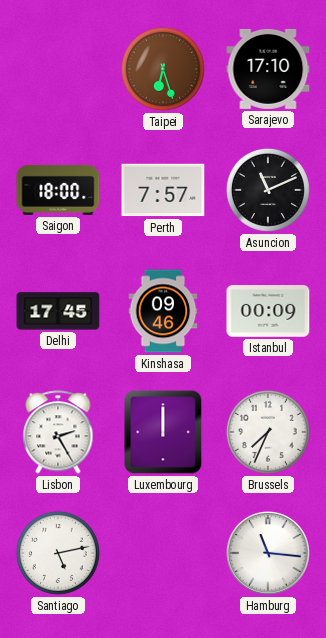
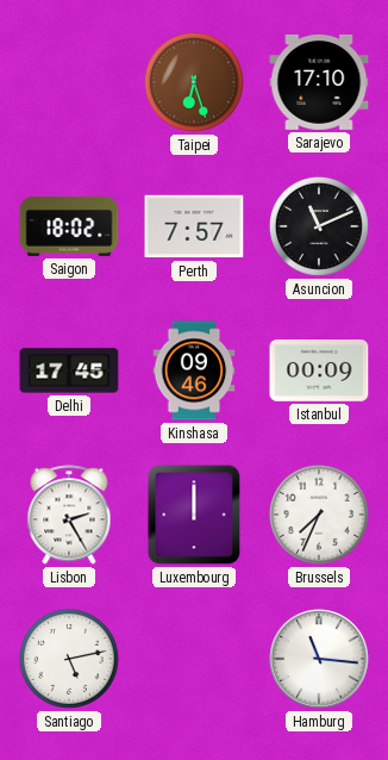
Saigon: 18:00 -> 18:02
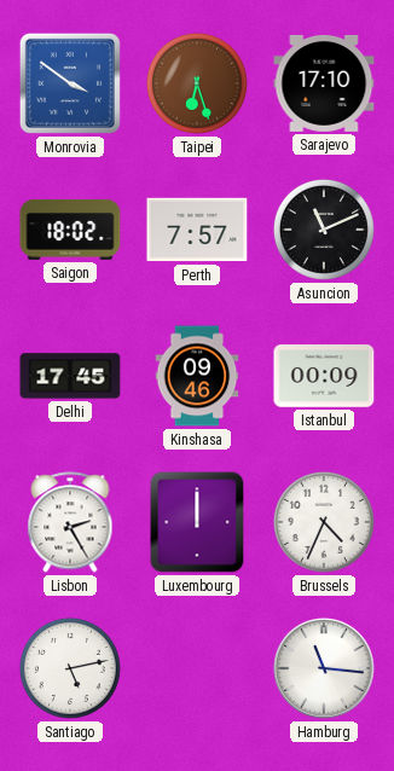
Monrovia: none -> 3:51
Brussels: 7:34 -> 4:34
